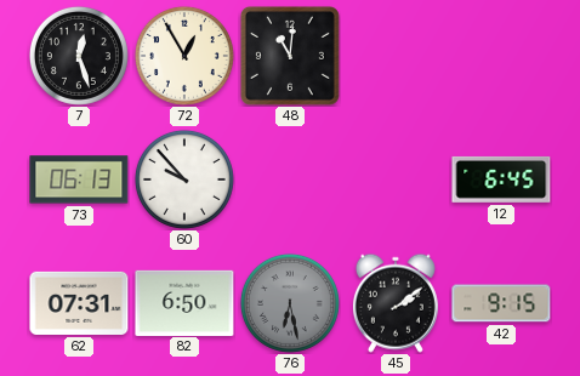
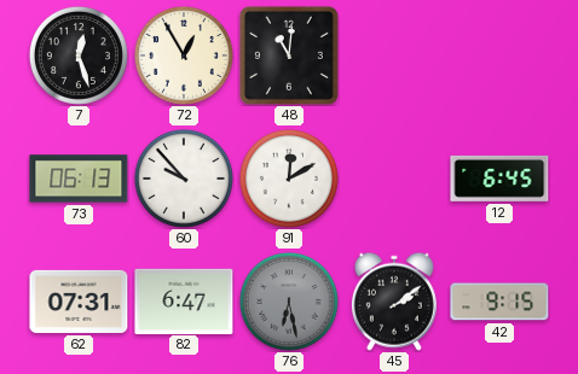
91: none -> 12:10
82: 6:50 -> 6:47
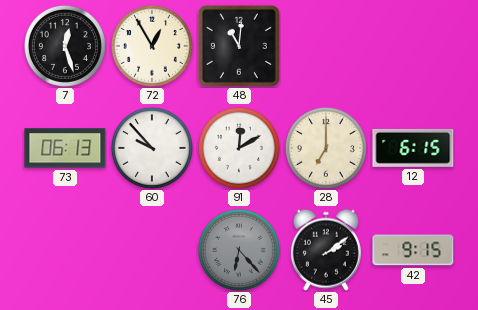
28: none -> 7:00
12: 6:45 -> 6:15
62: 07:31 -> none
82: 6:47 -> none
76: 6:28 -> 6:23
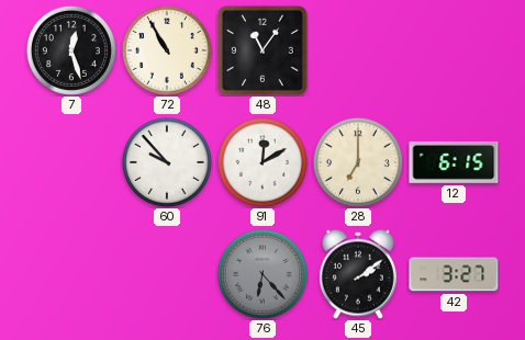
72: 12:55 -> 10:55
48: 11:01 -> 11:06
73: 06:13 -> none
42: 9:15 -> 3:27
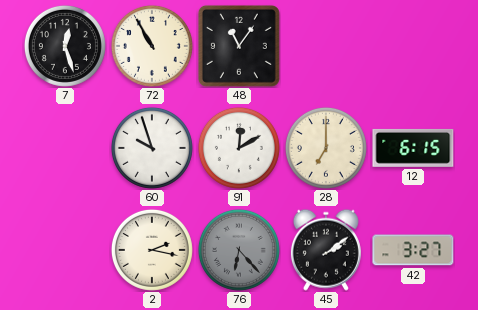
60: 9:53 -> 9:57
2: none -> 2:17
